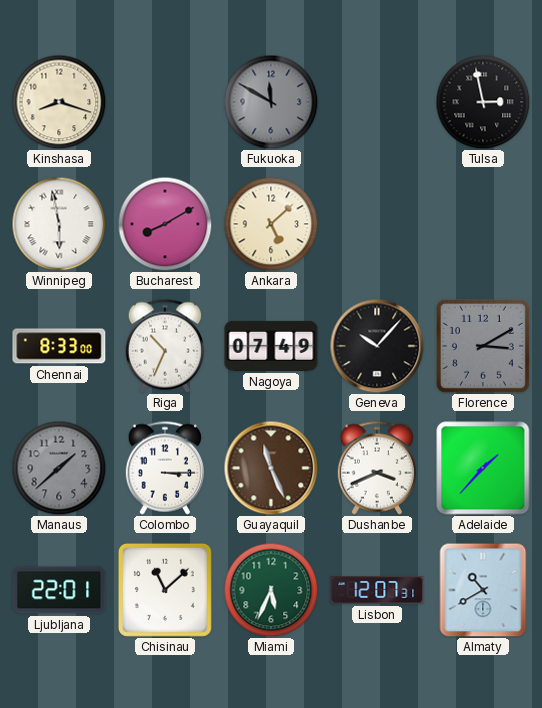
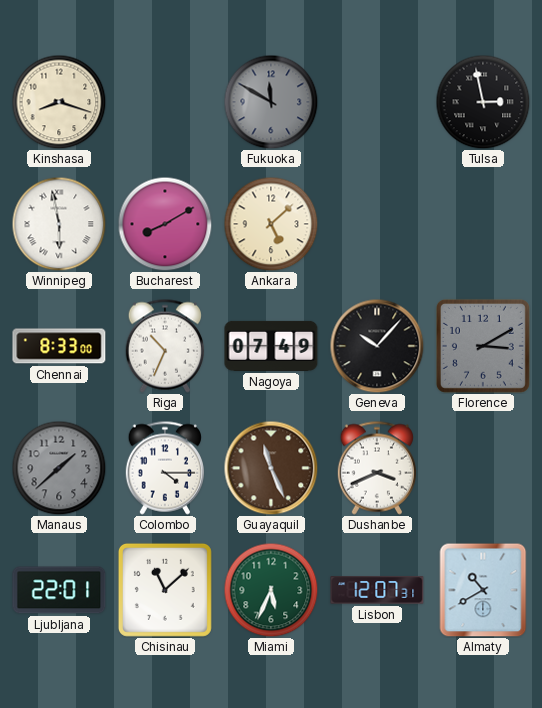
Colombo: 3:15 -> 4:15
Adelaide: 1:37 -> none
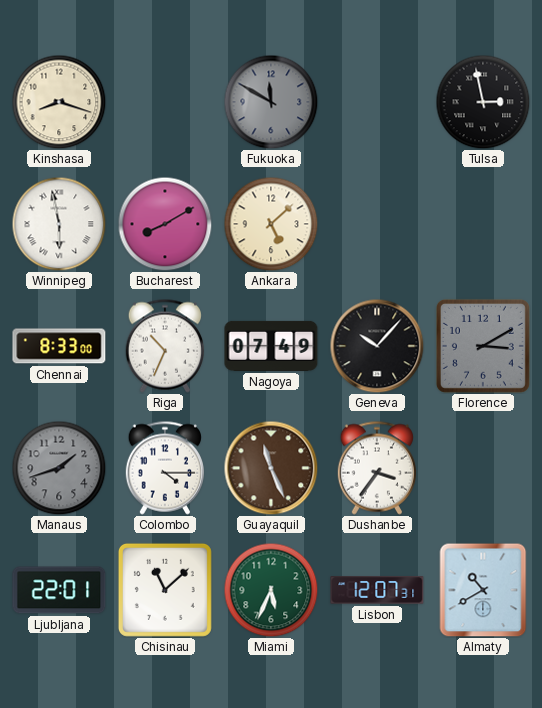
Manaus: 1:38 -> 1:42
Dushanbe: 3:41 -> 3:36
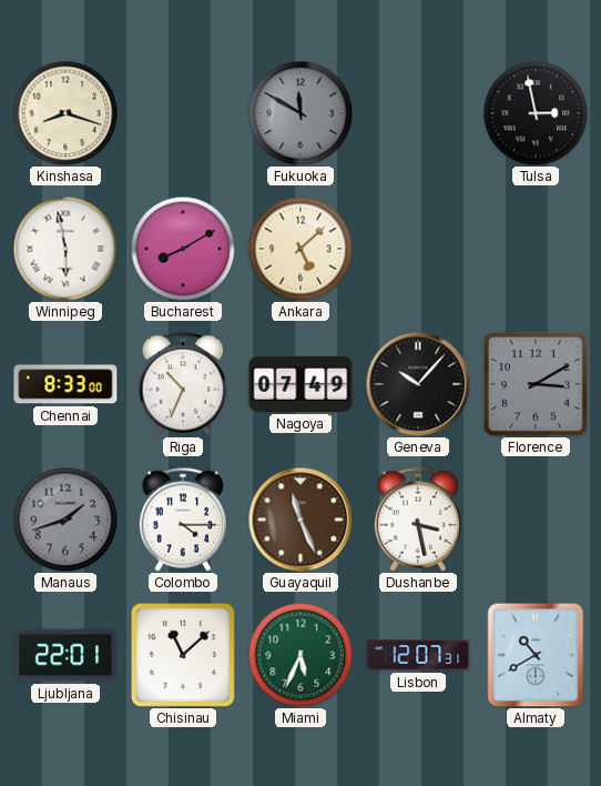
Dushanbe: 3:36 -> 3:28
